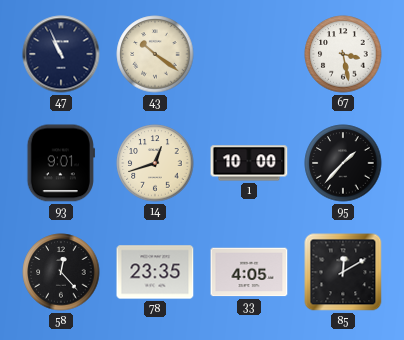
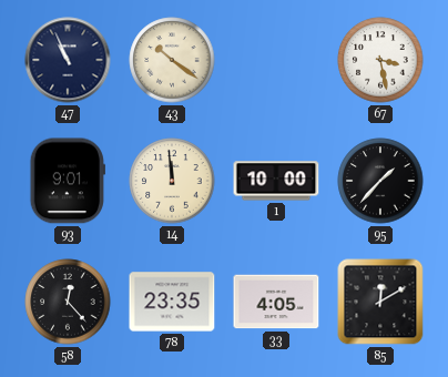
14: 12:42 -> 11:59
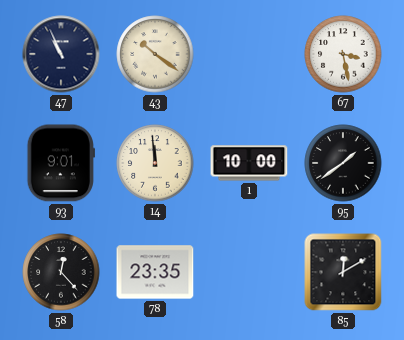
95: 1:37 -> 1:39
33: 4:05 -> none
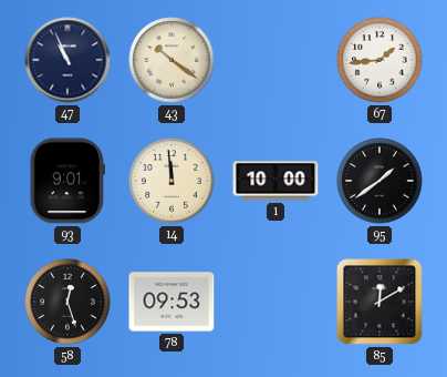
67: 3:28 -> 1:44
58: 12:23 -> 12:27
78: 23:35 -> 09:53
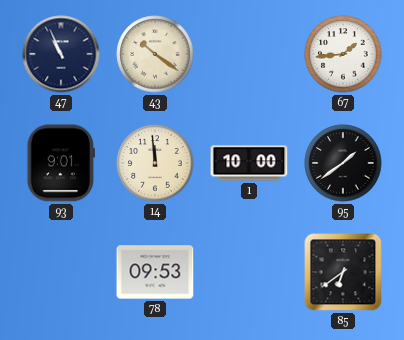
58: 12:27 -> none
85: 12:10 -> 6:39
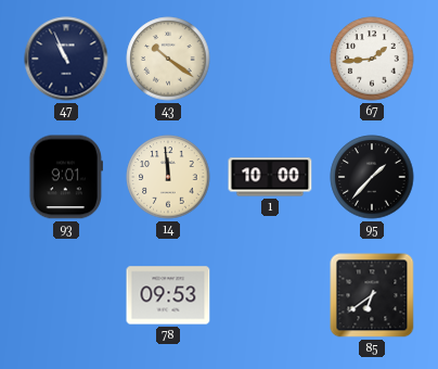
95: 1:39 -> 1:37
